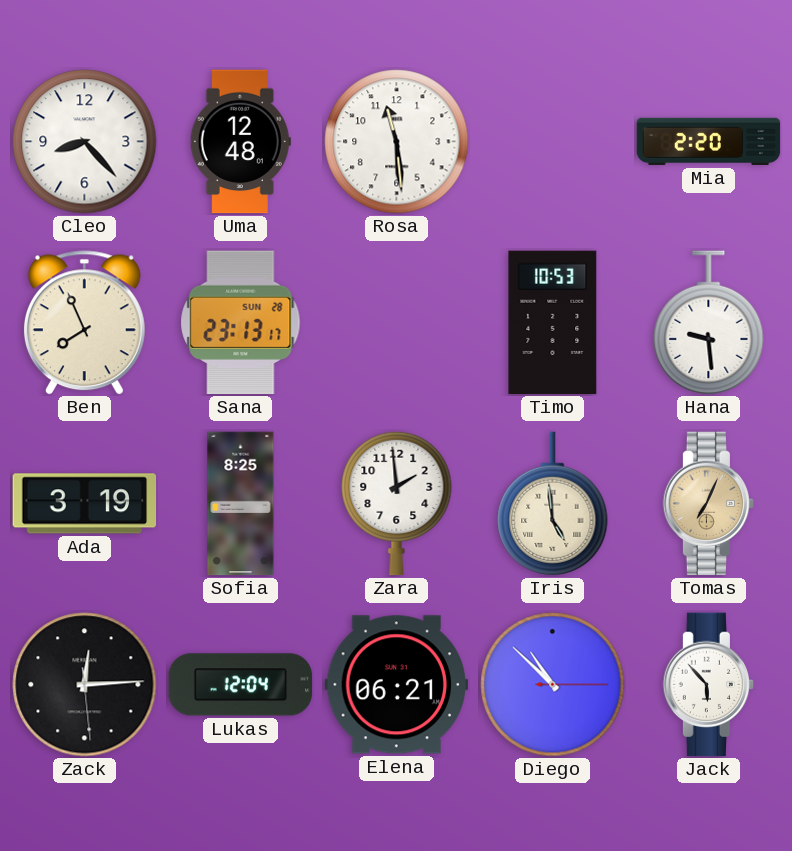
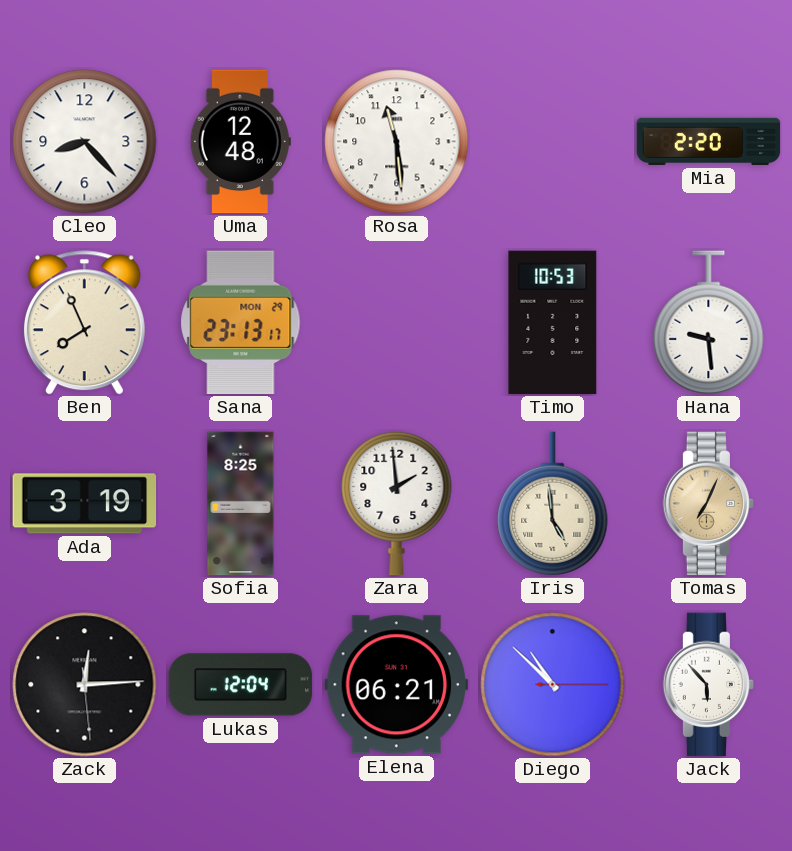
Sana date: SUN 28 -> MON 29
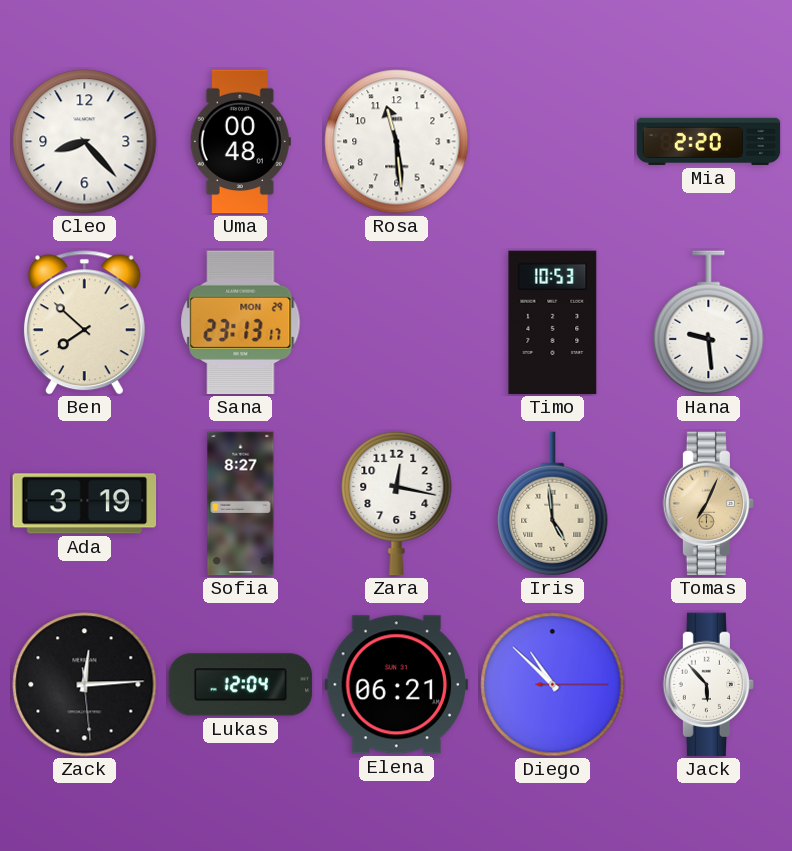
Uma: 12:48 -> 00:48
Ben: 7:56 -> 7:52
Sofia: 8:25 -> 8:27
Zara: 1:59 -> 12:17
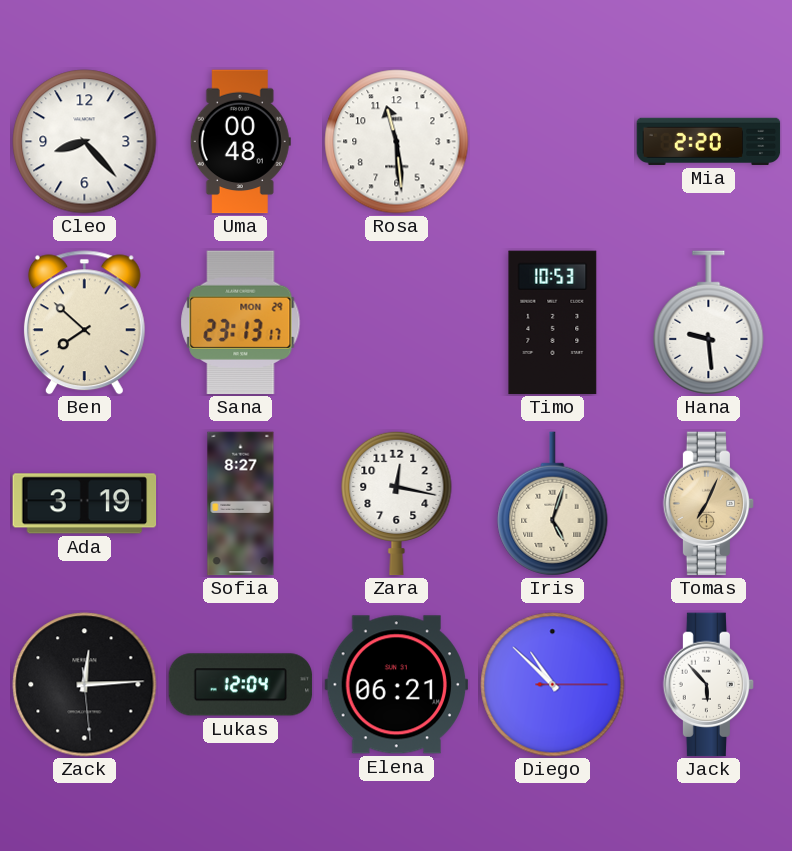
Iris: 4:59 -> 5:03
